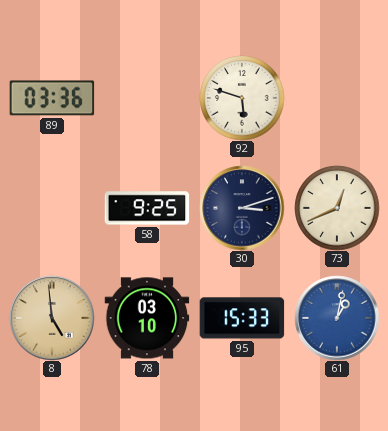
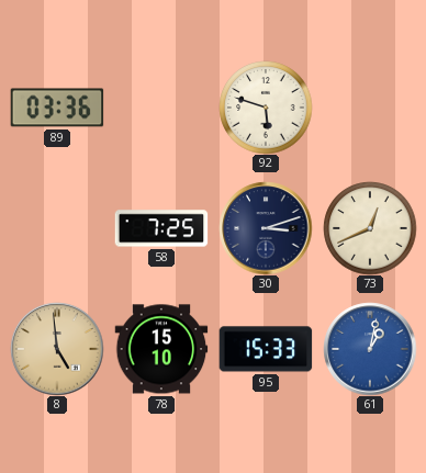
58: 9:25 -> 7:25
78: 03:10 -> 15:10
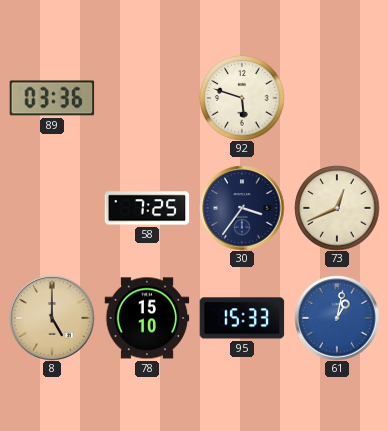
30: 3:12 -> 3:36
8: 4:59 -> 5:00
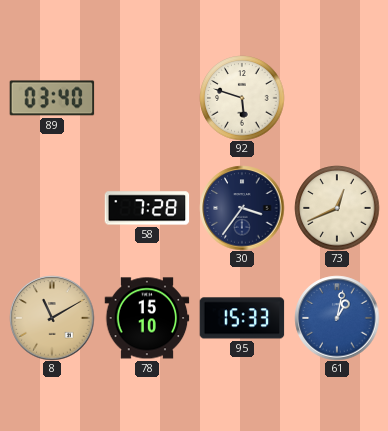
89: 03:36 -> 03:40
58: 7:25 -> 7:28
8: 5:00 -> 11:10
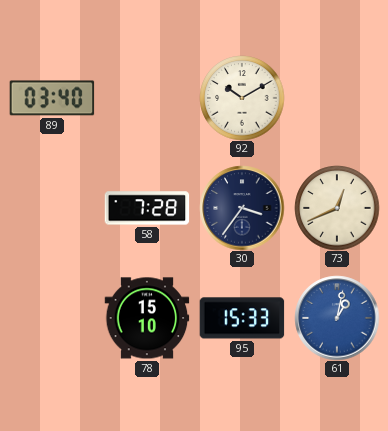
92: 5:48 -> 10:10
8: 11:10 -> none
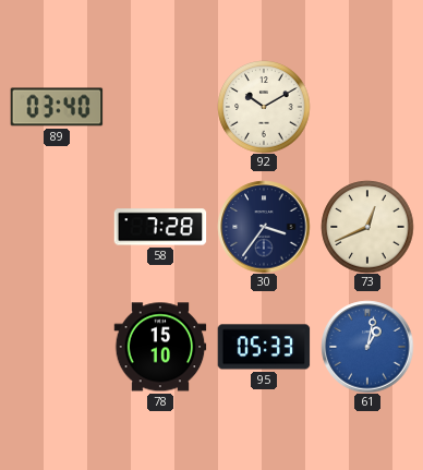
95: 15:33 -> 05:33
